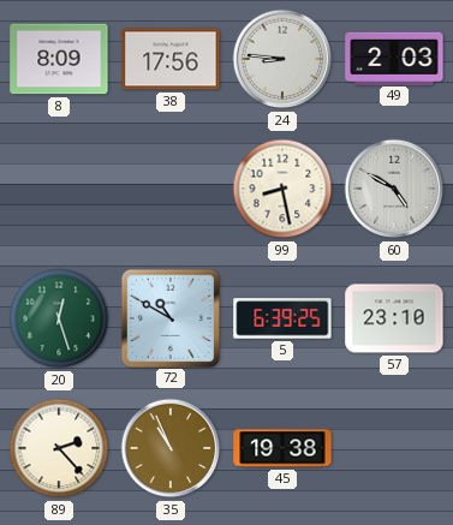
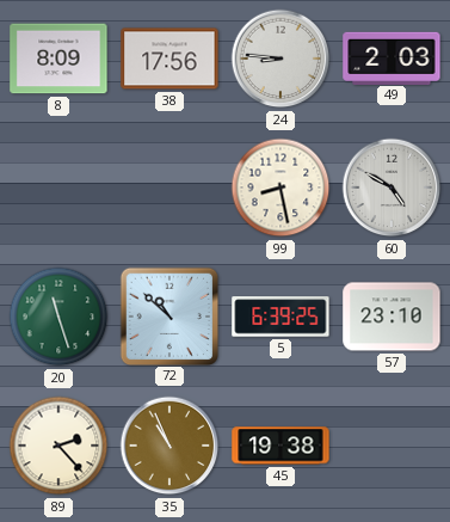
20: 12:27 -> 11:27
72: 10:50 -> 10:52
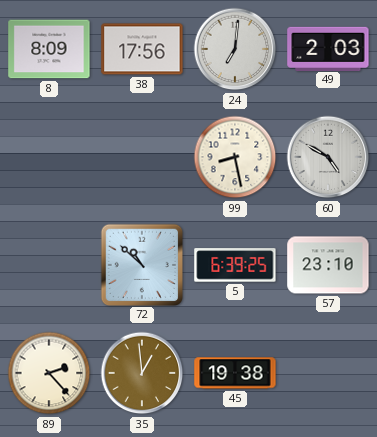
24: 8:46 -> 7:01
20: 11:27 -> none
35: 10:56 -> 12:59
